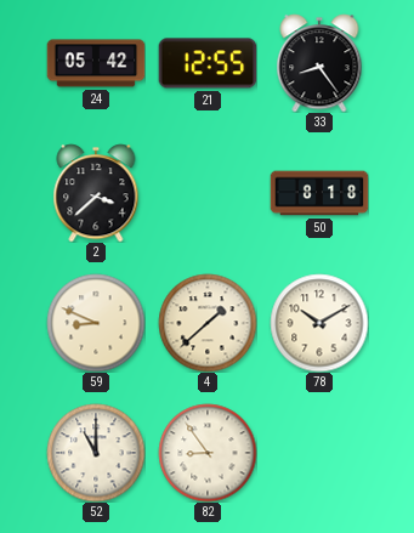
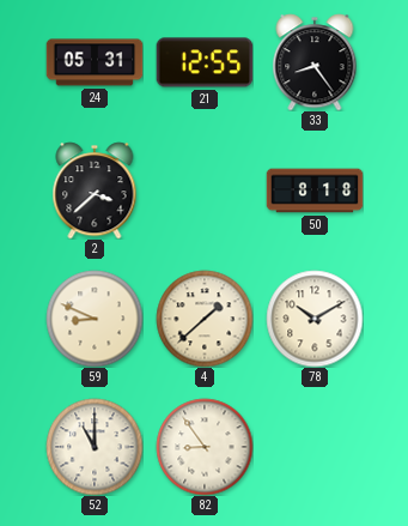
24: 05:42 -> 05:31
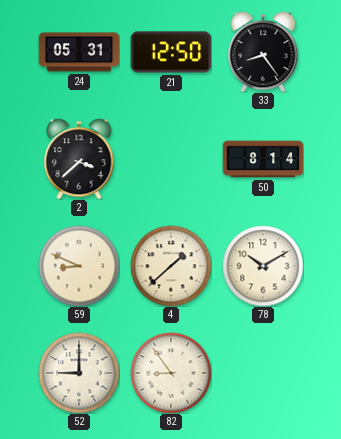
21: 12:55 -> 12:50
50: 8:18 -> 8:14
52: 11:00 -> 9:00
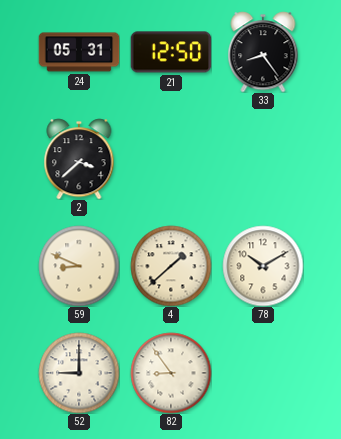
50: 8:14 -> none
